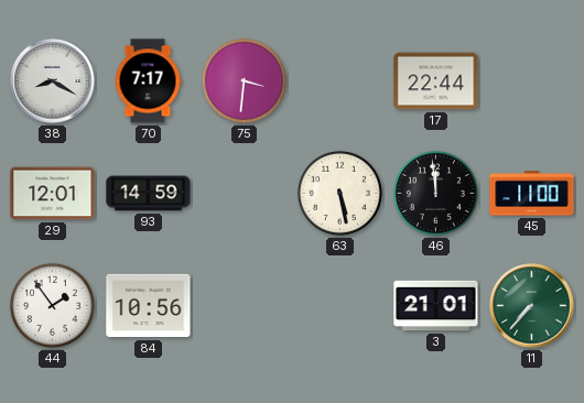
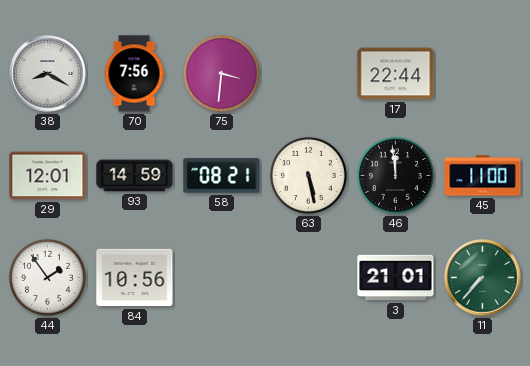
70: 7:17 -> 7:56
58: none -> 08:21
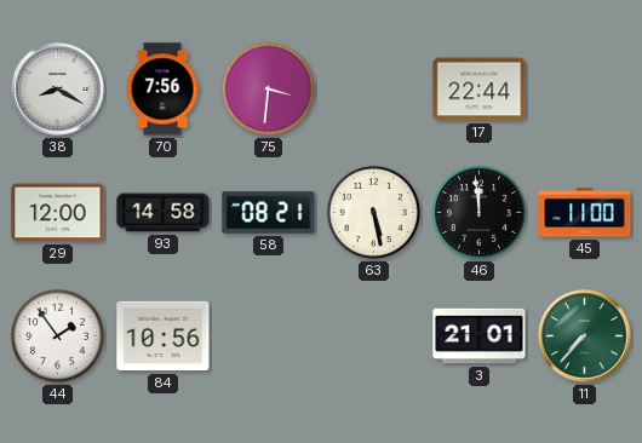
29: 12:01 -> 12:00
93: 14:59 -> 14:58
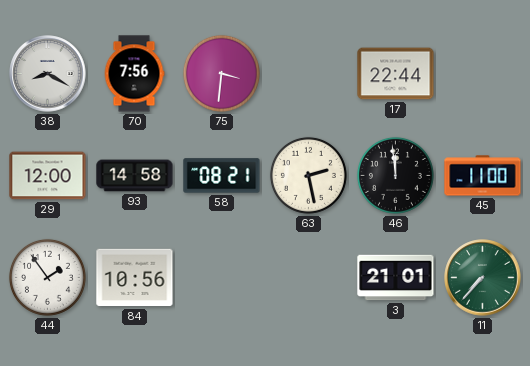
63: 5:28 -> 2:28
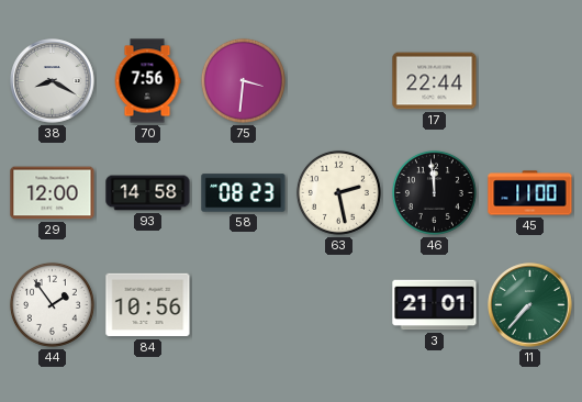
58: 08:21 -> 08:23
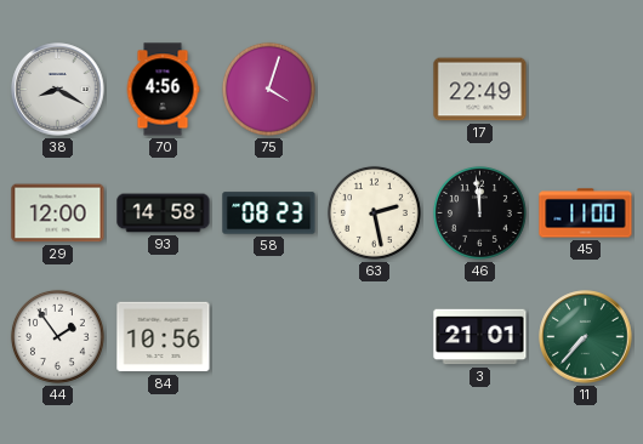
70: 7:56 -> 4:56
75: 3:31 -> 4:03
17: 22:44 -> 22:49
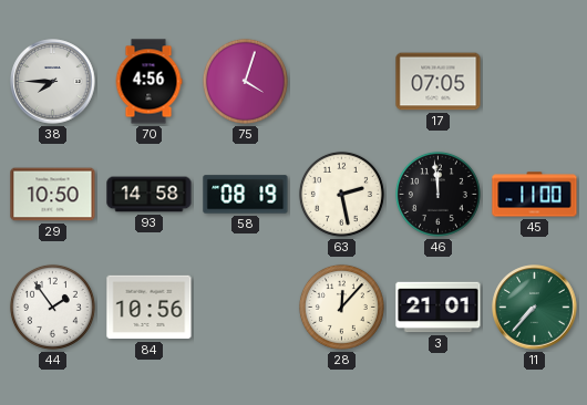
38: 8:20 -> 7:45
17: 22:49 -> 07:05
29: 12:00 -> 10:50
58: 08:23 -> 08:19
28: none -> 12:07
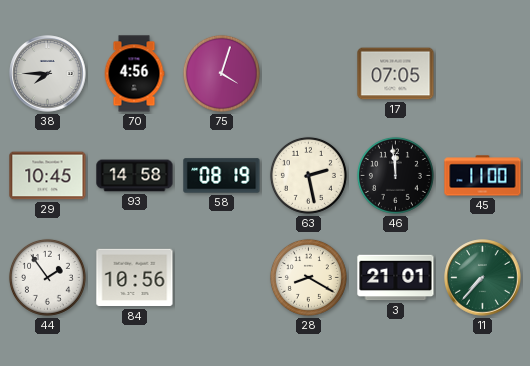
29: 10:50 -> 10:45
28: 12:07 -> 8:20
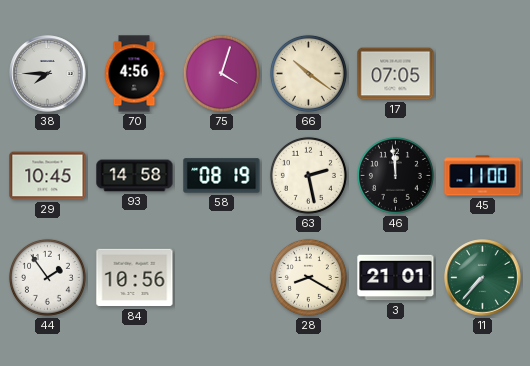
66: none -> 10:21
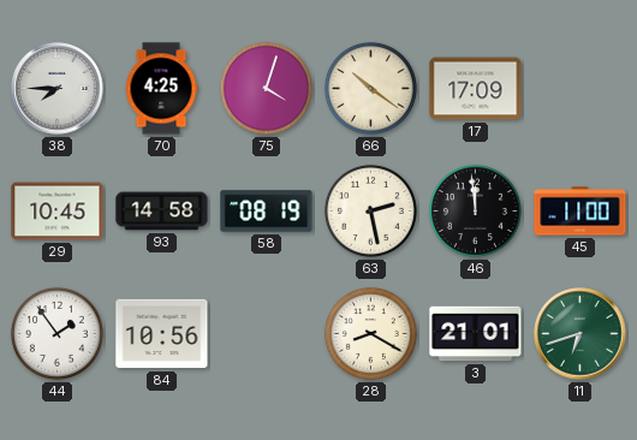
70: 4:56 -> 4:25
17: 07:05 -> 17:09
11: 7:37 -> 6:42
